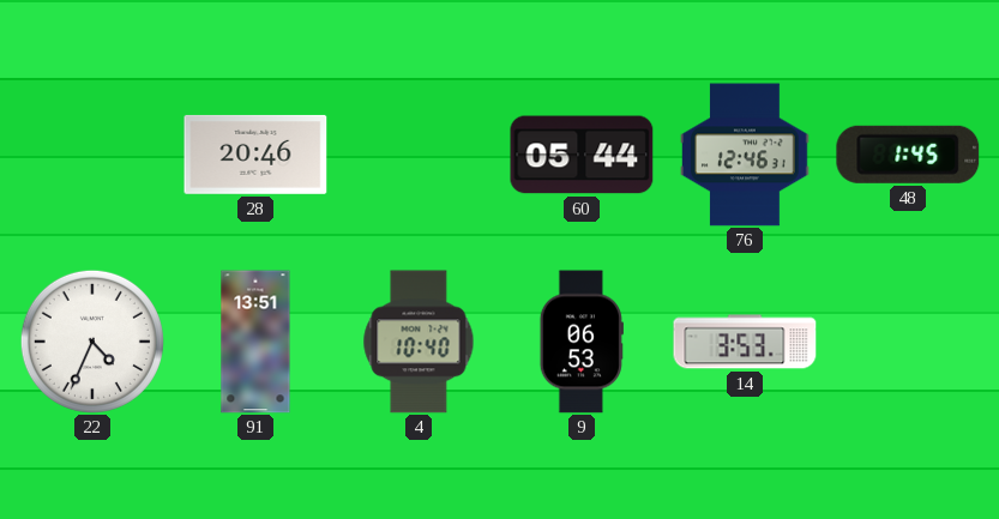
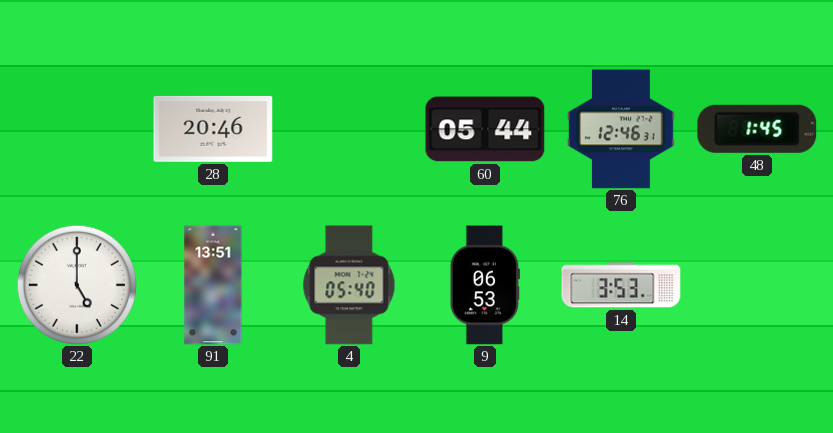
22: 4:34 -> 5:00
4: 10:40 -> 05:40
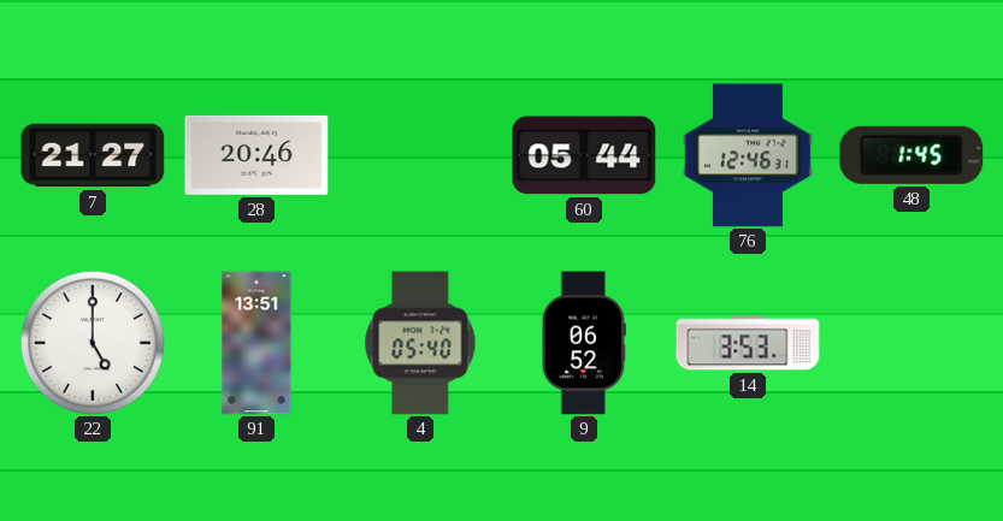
7: none -> 21:27
9: 06:53 -> 06:52
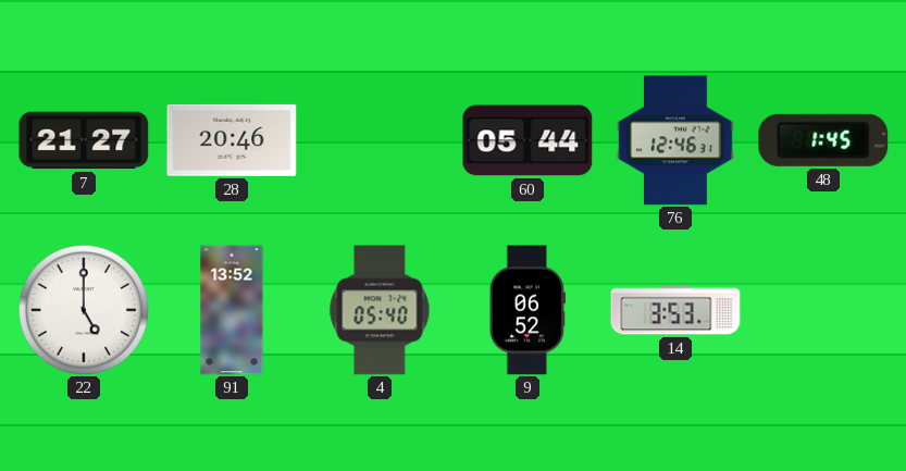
91: 13:51 -> 13:52
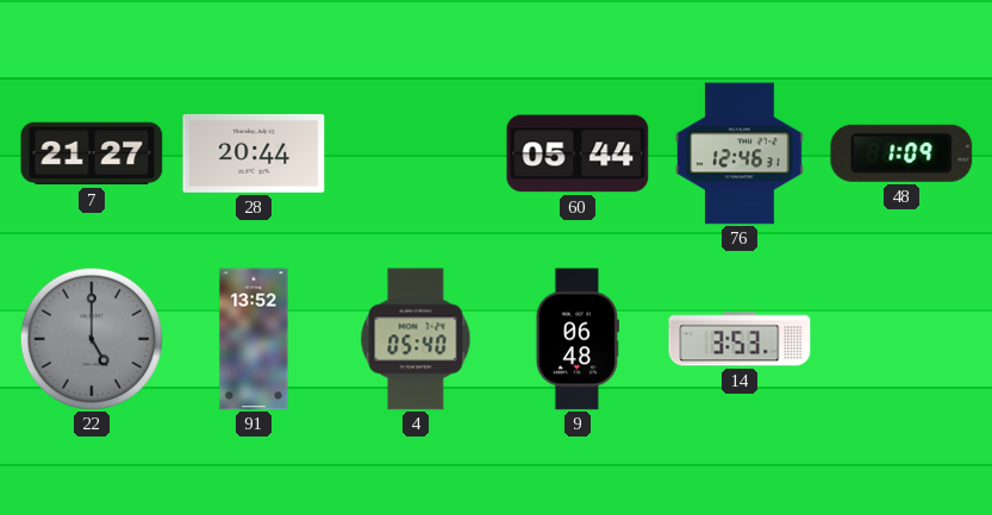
28: 20:46 -> 20:44
48: 1:45 -> 1:09
22 dial: white -> grey
9: 06:52 -> 06:48
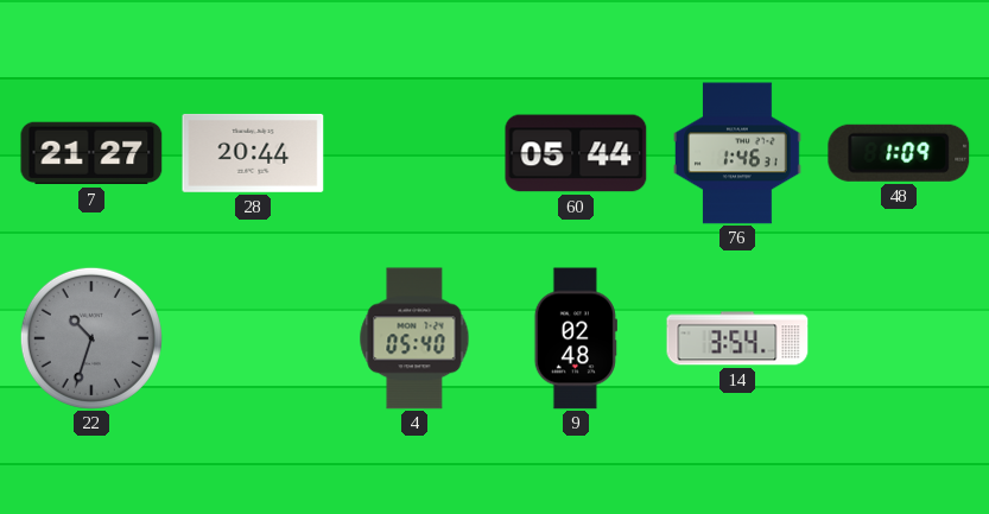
76: 12:46 -> 1:46
22: 5:00 -> 10:33
91: 13:52 -> none
9: 06:48 -> 02:48
14: 3:53 -> 3:54
